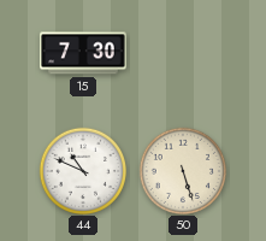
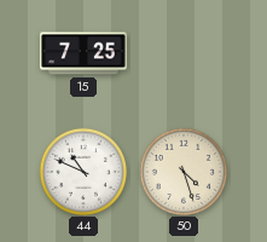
15: 7:30 -> 7:25
50: 5:27 -> 4:27
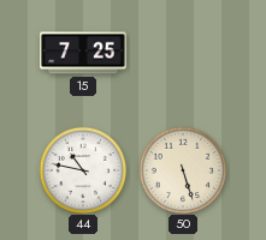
44: 10:49 -> 10:47
50: 4:27 -> 5:27
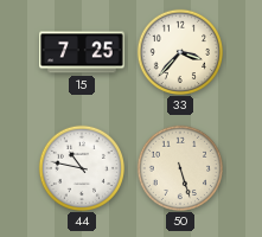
33: none -> 3:37
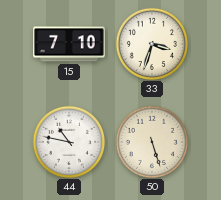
15: 7:25 -> 7:10
33: 3:37 -> 3:33
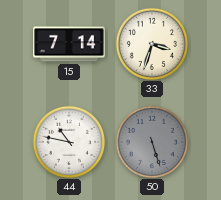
15: 7:10 -> 7:14
50 dial: cream -> grey
